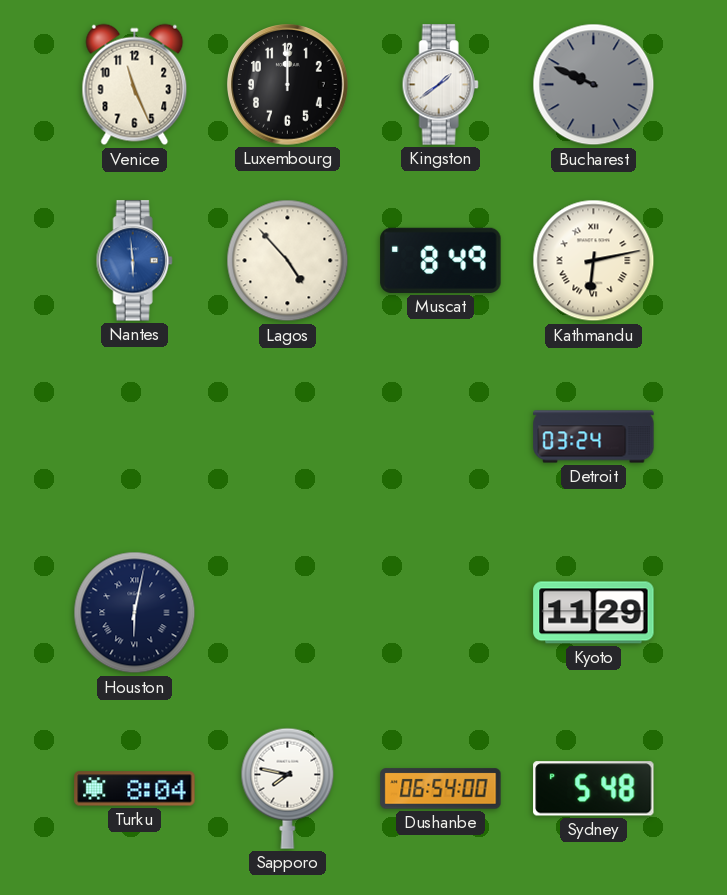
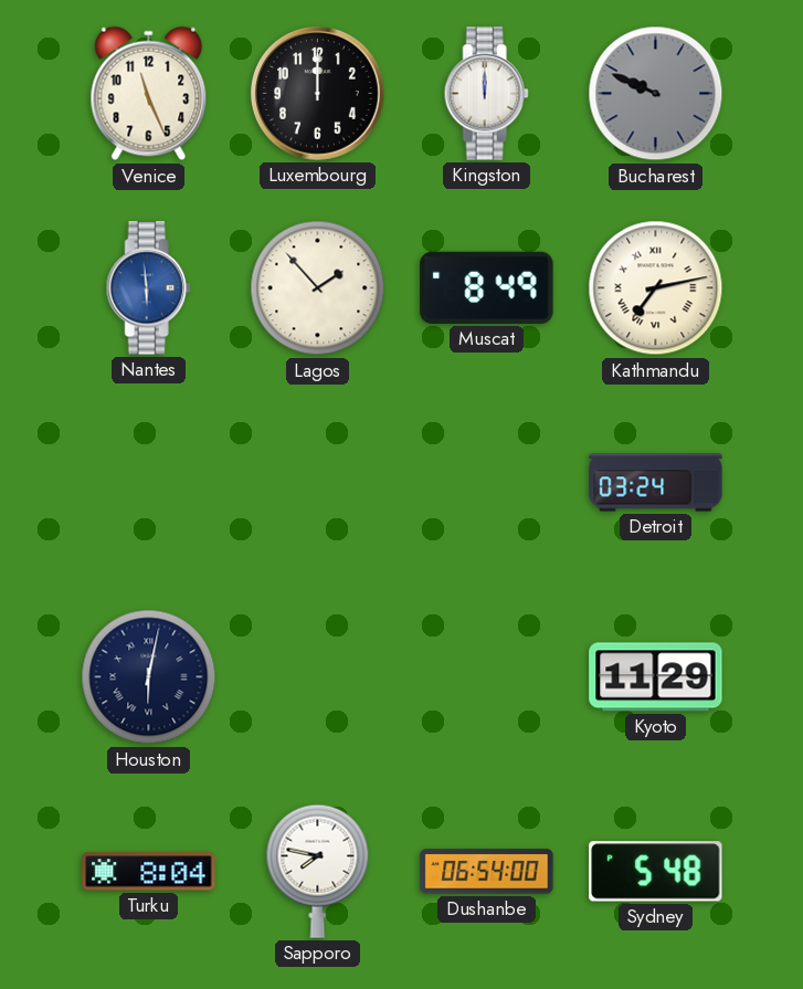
Kingston: 1:39 -> 12:00
Lagos: 4:53 -> 1:53
Kathmandu: 6:13 -> 7:13
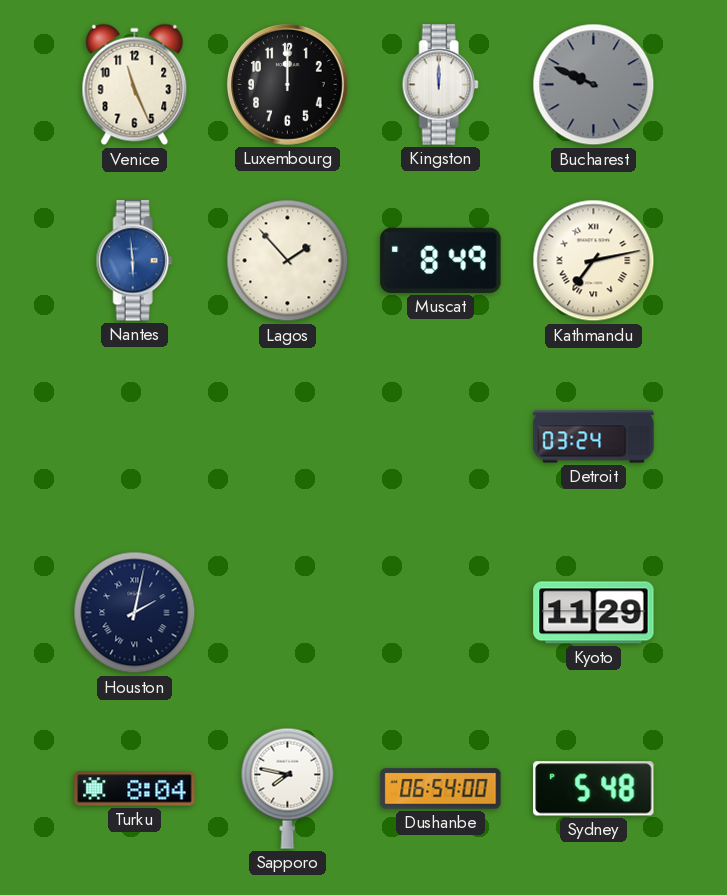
Houston: 6:02 -> 2:02
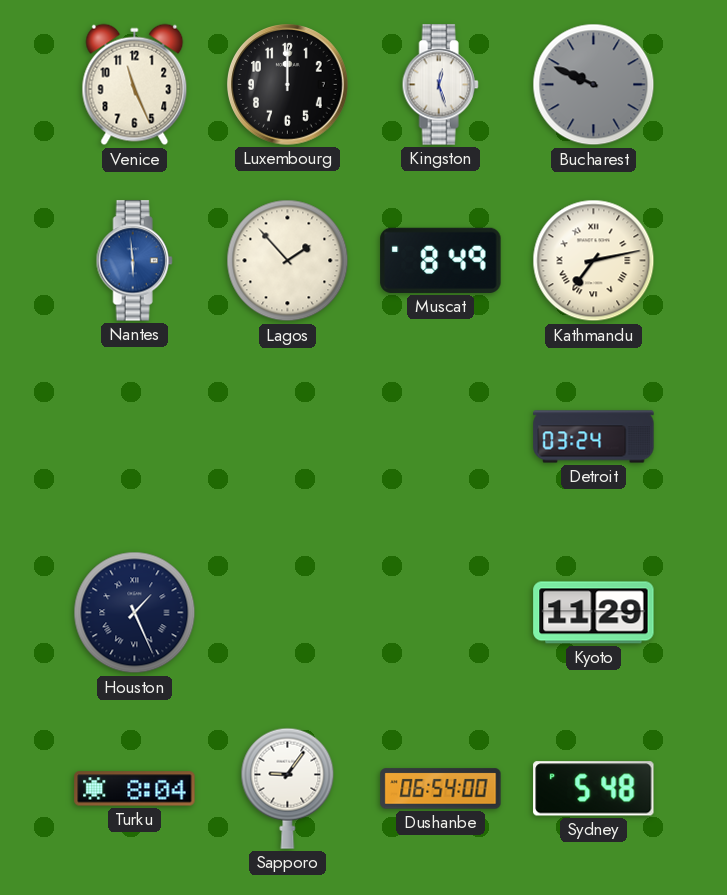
Kingston: 12:00 -> 12:27
Houston: 2:02 -> 1:26
Sapporo: 7:47 -> 9:06
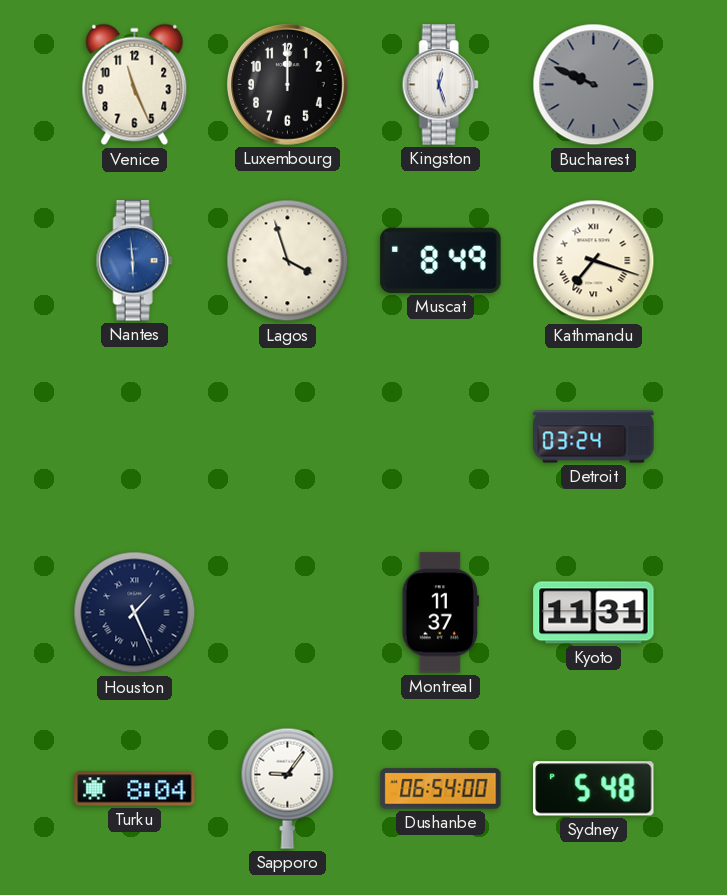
Lagos: 1:53 -> 3:57
Kathmandu: 7:13 -> 7:18
Montreal: none -> 11:37
Kyoto: 11:29 -> 11:31
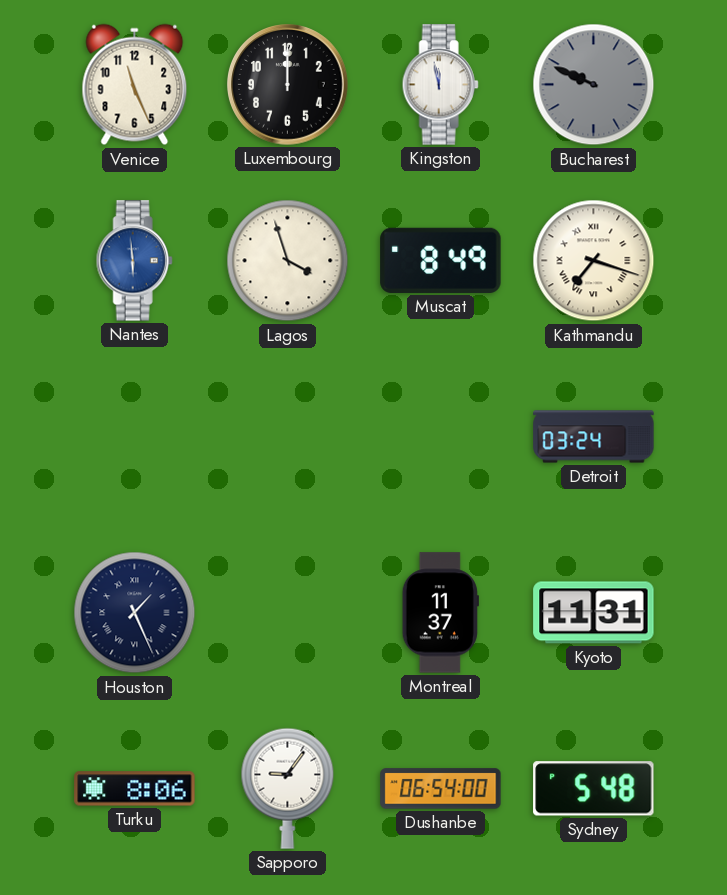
Kingston: 12:27 -> 11:58
Turku: 8:04 -> 8:06
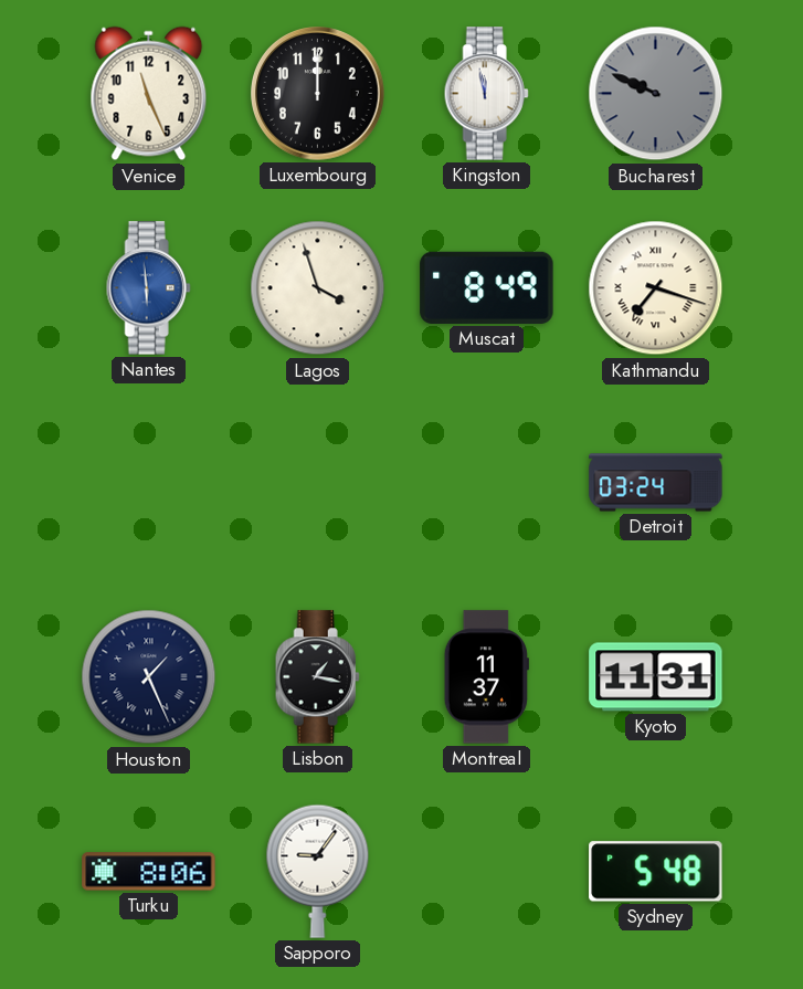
Lisbon: none -> 1:17
Dushanbe: 06:54 -> none
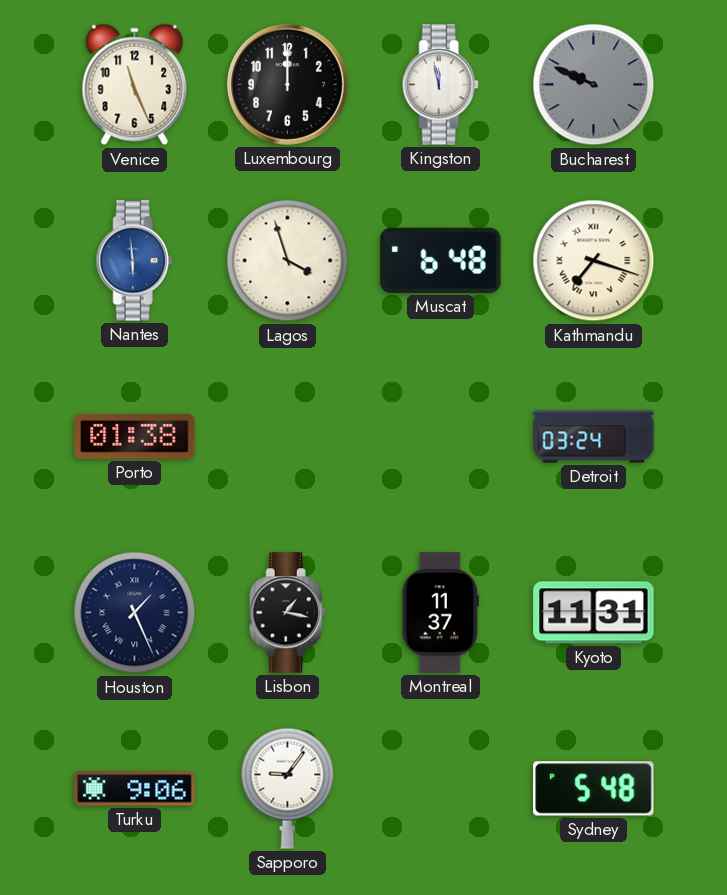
Muscat: 8:49 -> 6:48
Porto: none -> 01:38
Turku: 8:06 -> 9:06
